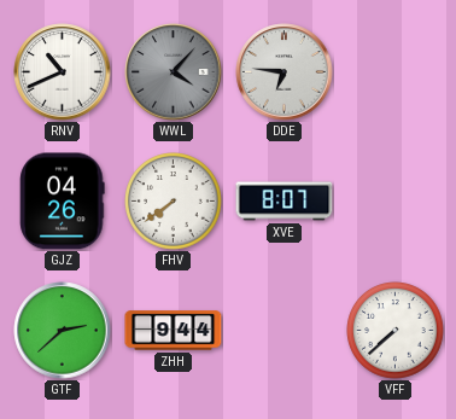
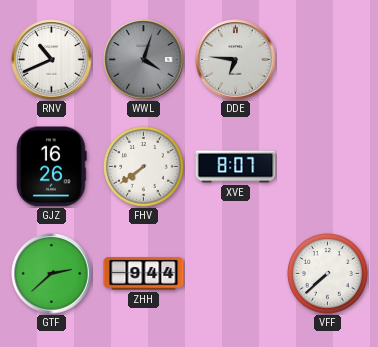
WWL: 4:07 -> 4:03
GJZ: 04:26 -> 16:26
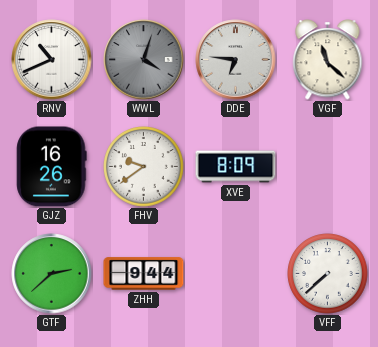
VGF: none -> 11:22
FHV: 7:39 -> 9:39
XVE: 8:07 -> 8:09
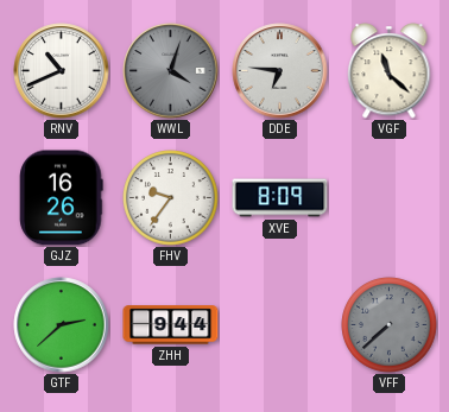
FHV: 9:39 -> 9:36
VFF dial: white -> grey
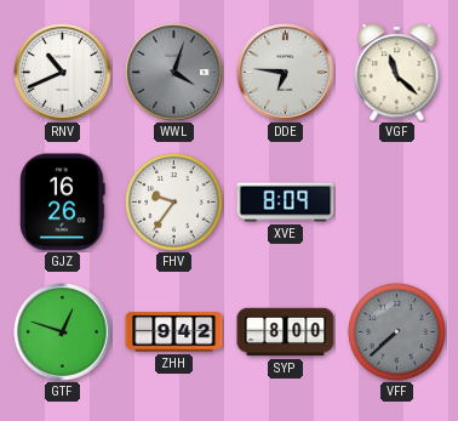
GTF: 2:38 -> 12:48
ZHH: 9:44 -> 9:42
SYP: none -> 8:00
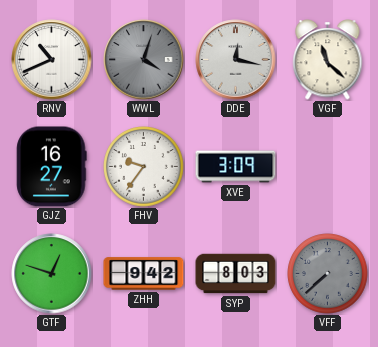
DDE: 6:46 -> 12:17
GJZ: 16:26 -> 16:27
XVE: 8:09 -> 3:09
SYP: 8:00 -> 8:03
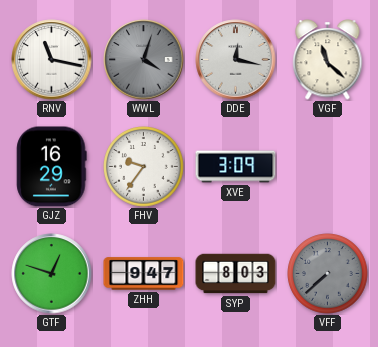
RNV: 10:41 -> 11:17
GJZ: 16:27 -> 16:29
ZHH: 9:42 -> 9:47
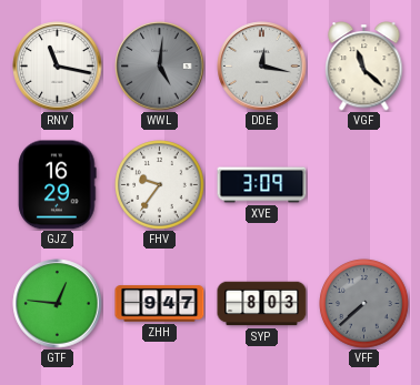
WWL: 4:03 -> 5:01
GTF: 12:48 -> 12:46
